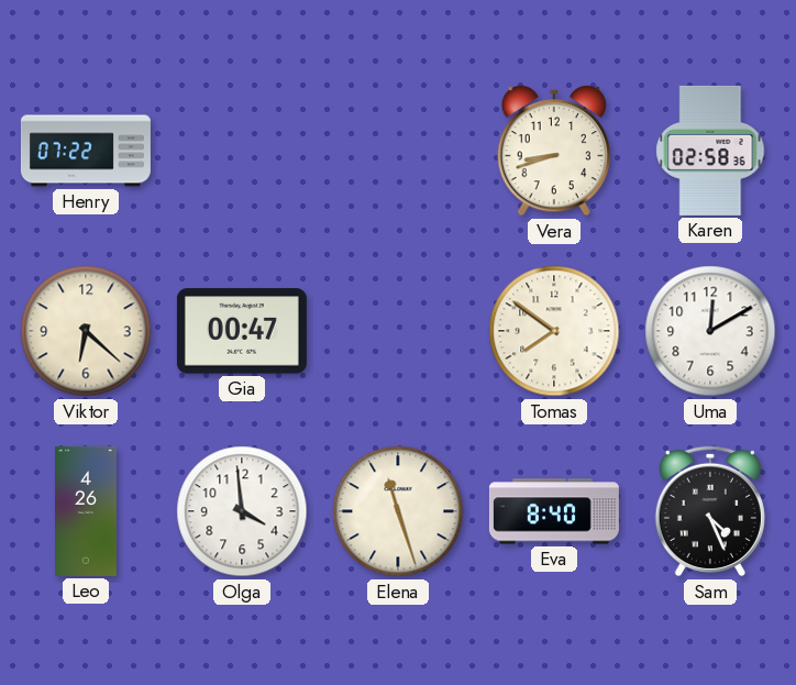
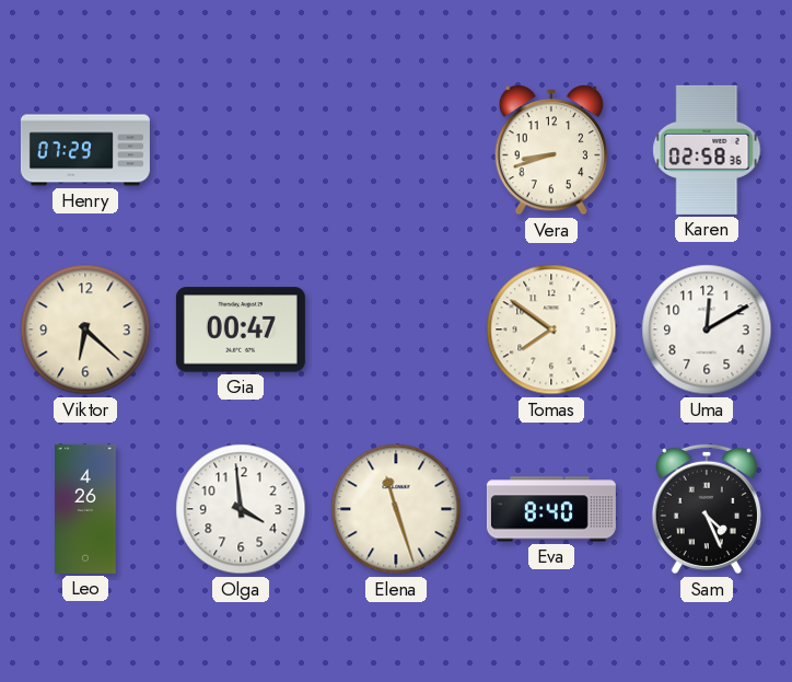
Henry: 07:22 -> 07:29
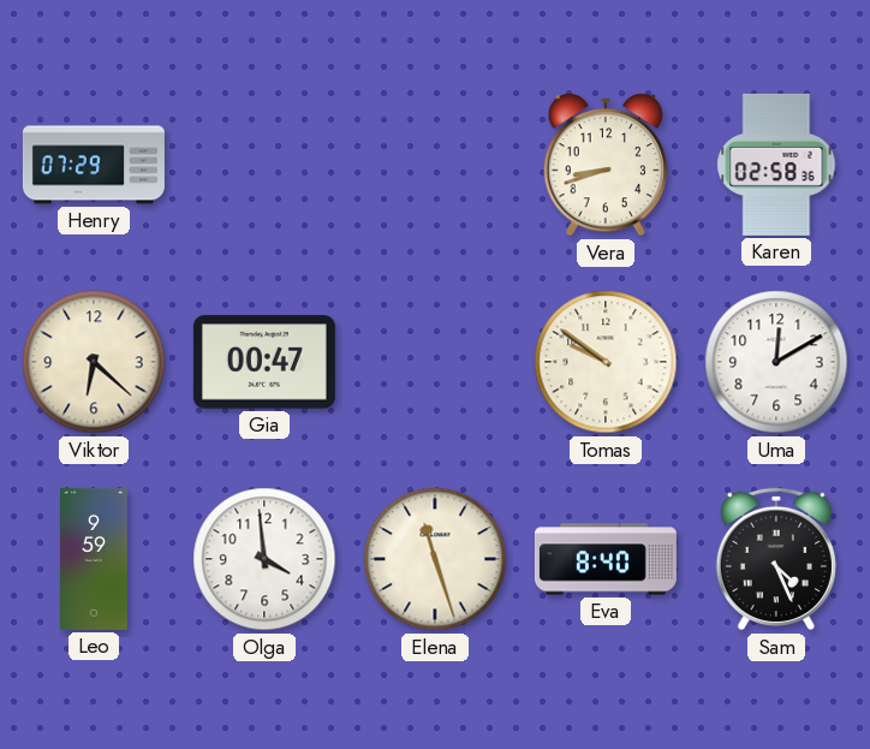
Tomas: 7:51 -> 9:51
Leo: 4:26 -> 9:59
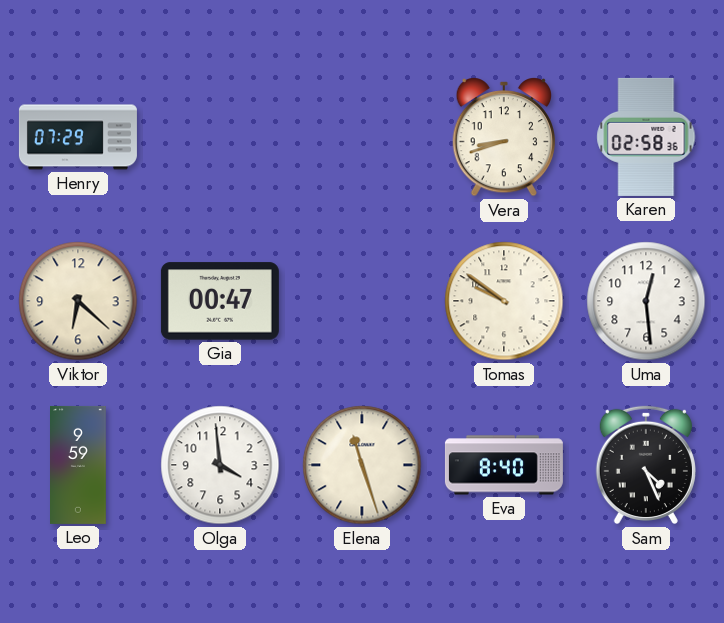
Uma: 12:10 -> 12:29
